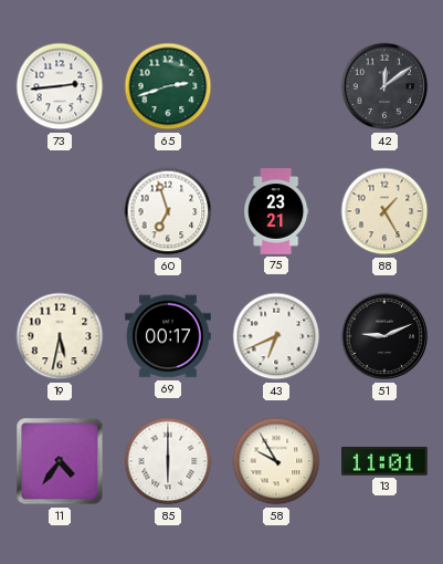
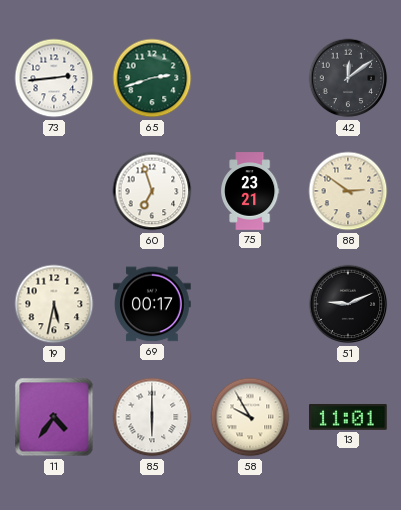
88: 1:25 -> 2:51
43: 6:41 -> none
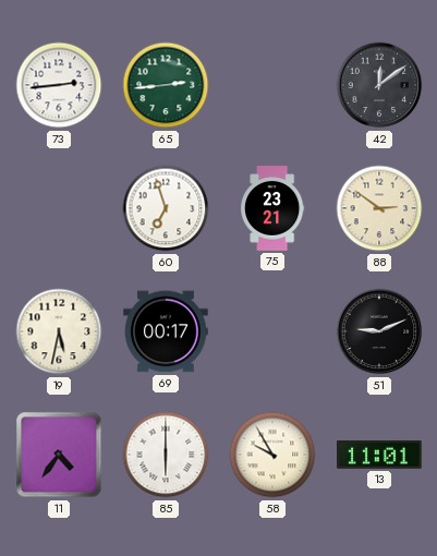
65: 2:42 -> 2:44
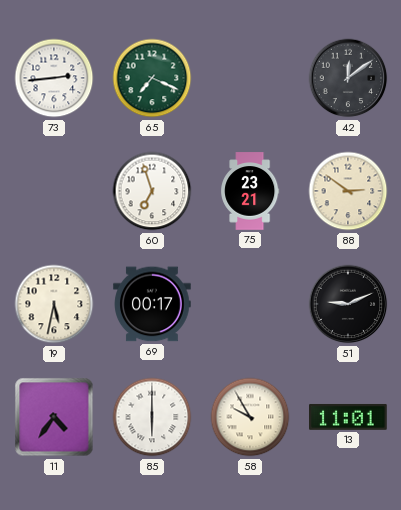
65: 2:44 -> 7:19
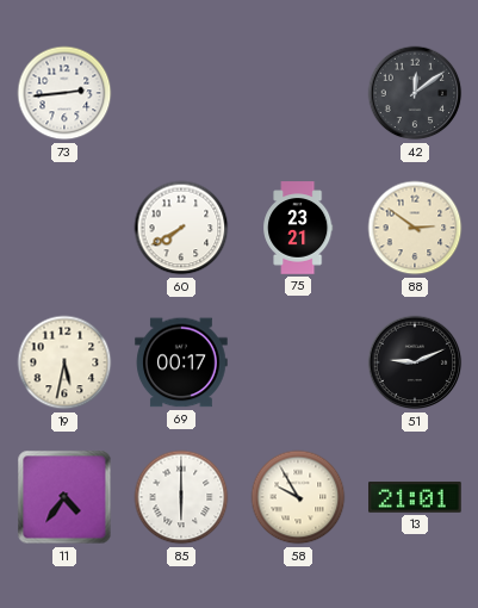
65: 7:19 -> none
60: 6:57 -> 7:40
13: 11:01 -> 21:01
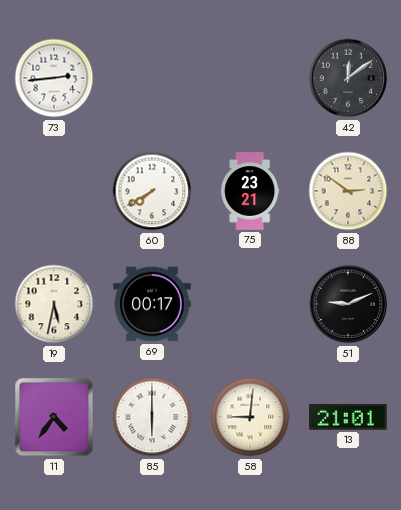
58: 9:55 -> 9:01
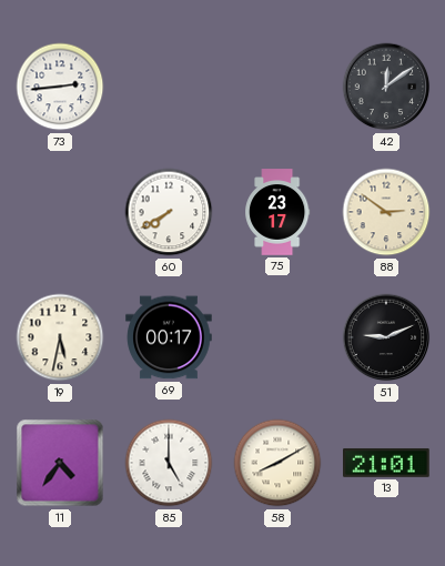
75: 23:21 -> 23:17
85: 6:00 -> 5:00
58: 9:01 -> 8:10
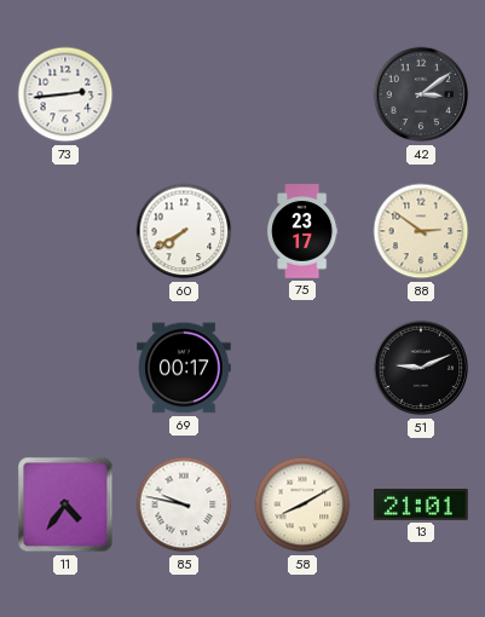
42: 12:09 -> 3:09
19: 5:32 -> none
85: 5:00 -> 9:47
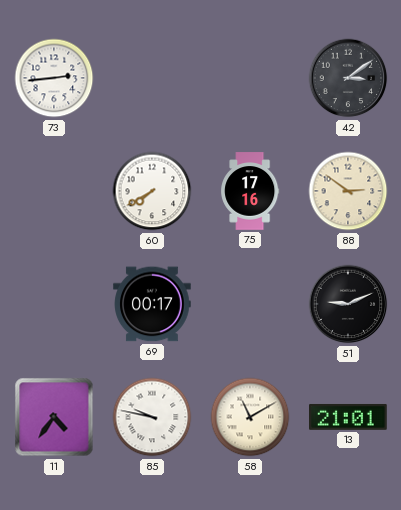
75: 23:17 -> 17:16
58: 8:10 -> 11:10
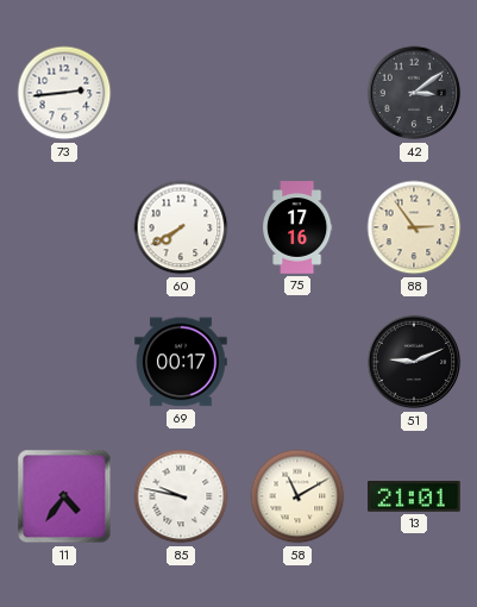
88: 2:51 -> 2:54
